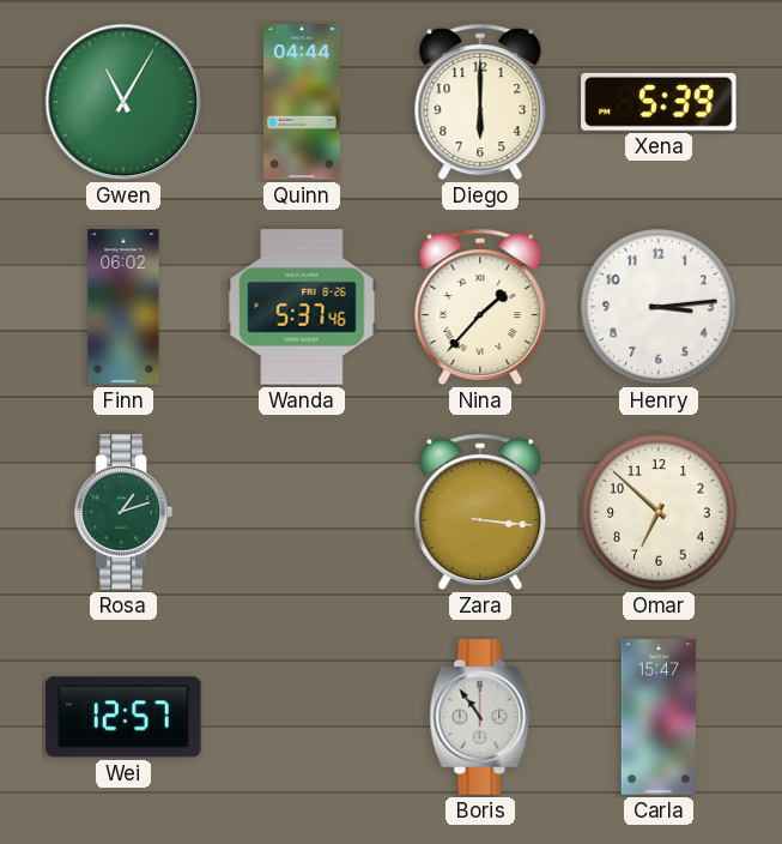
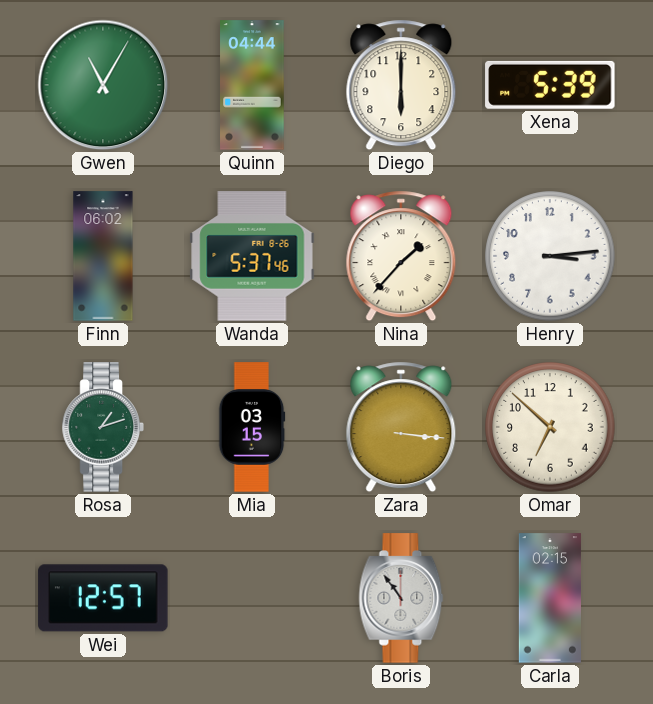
Mia: none -> 03:15
Carla: 15:47 -> 02:15
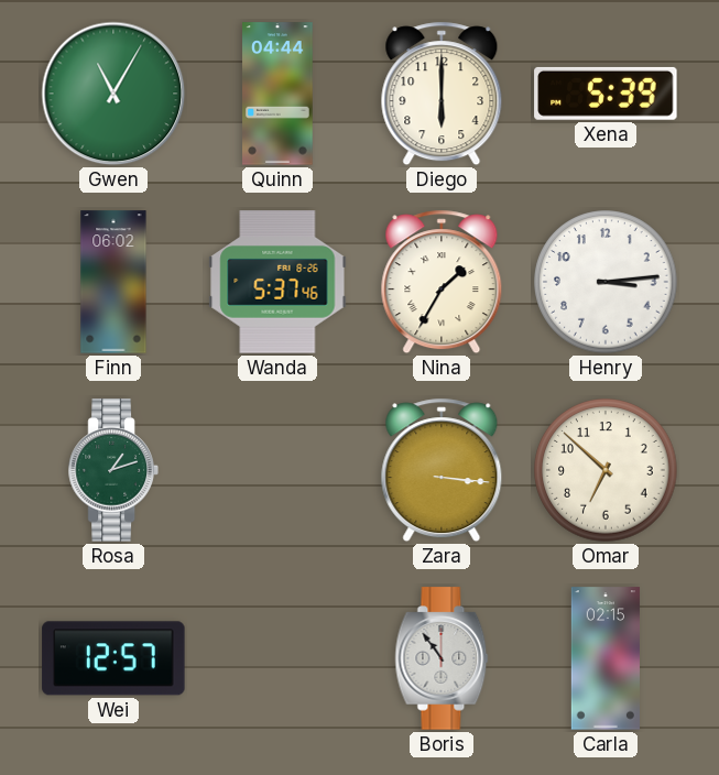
Nina: 1:37 -> 1:35
Mia: 03:15 -> none
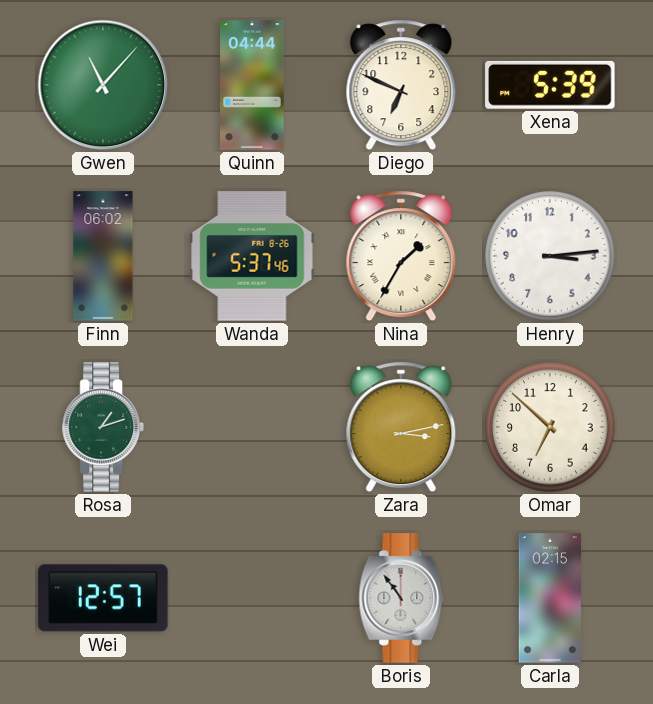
Gwen: 11:05 -> 11:07
Diego: 6:00 -> 6:49
Zara: 3:16 -> 3:13
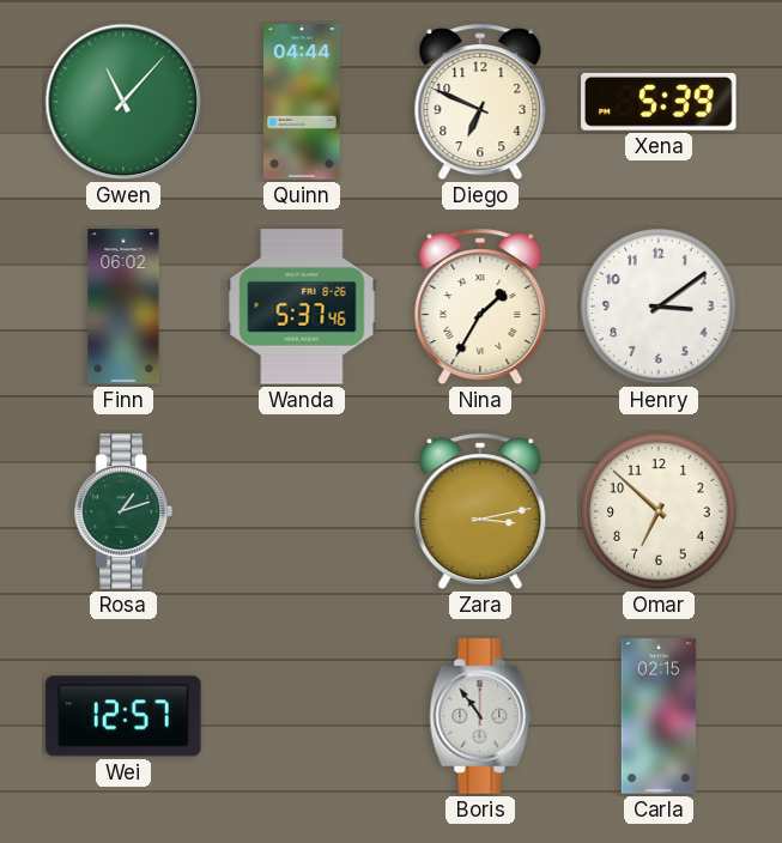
Henry: 3:14 -> 3:09
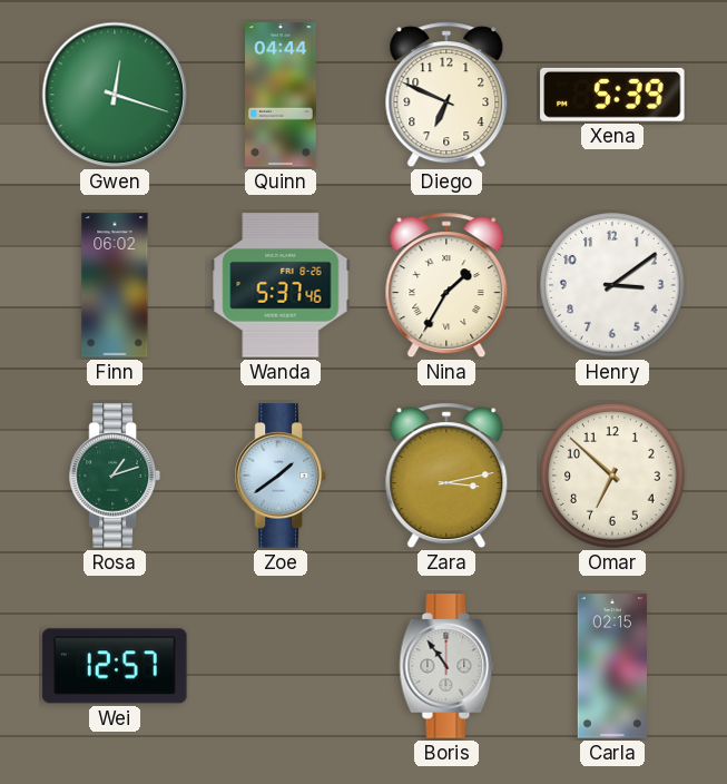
Gwen: 11:07 -> 12:18
Zoe: none -> 1:39
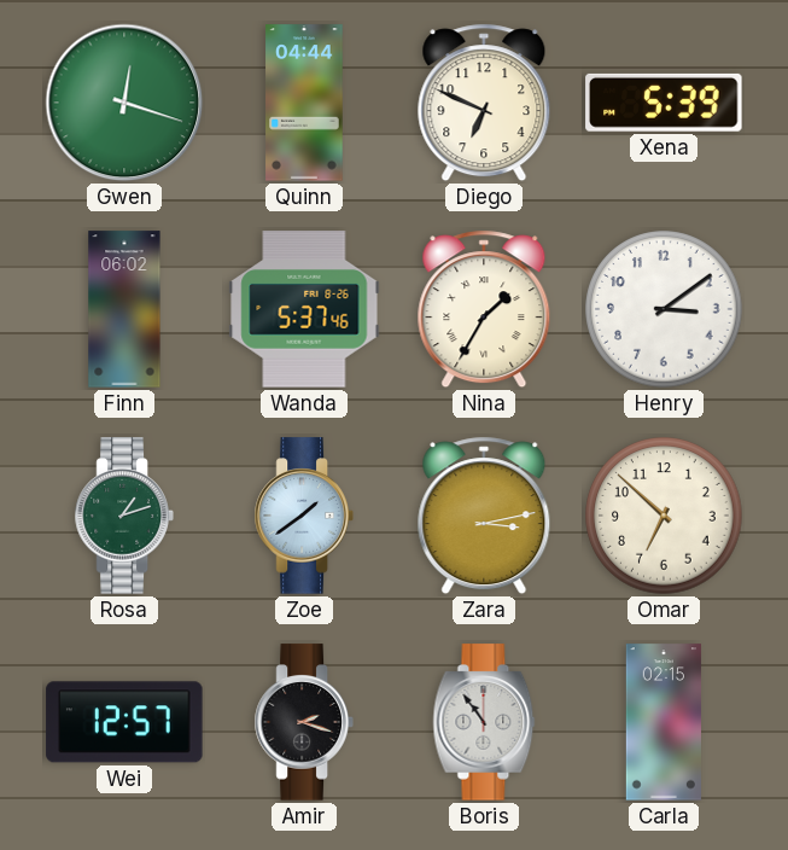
Amir: none -> 2:18
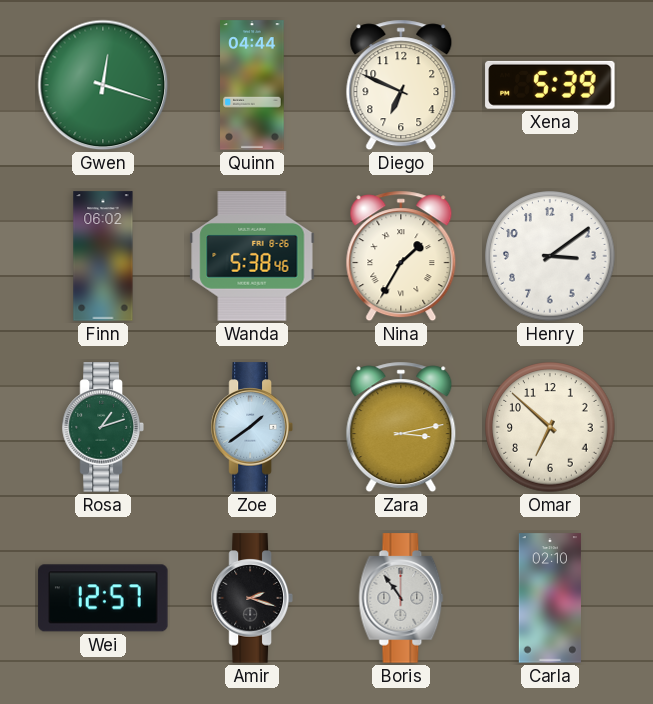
Wanda: 5:37 -> 5:38
Carla: 02:15 -> 02:10
